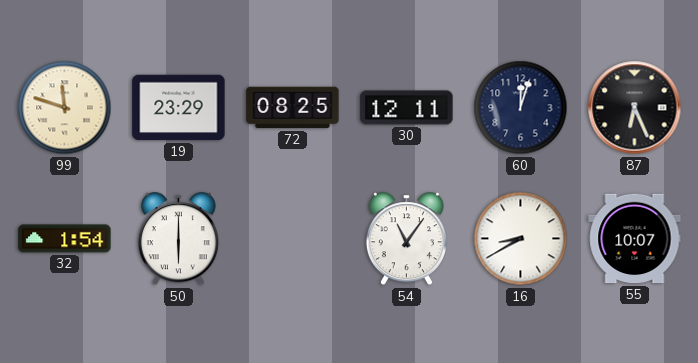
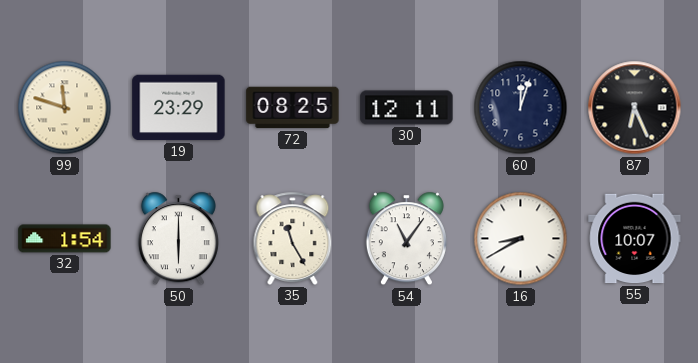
35: none -> 11:25
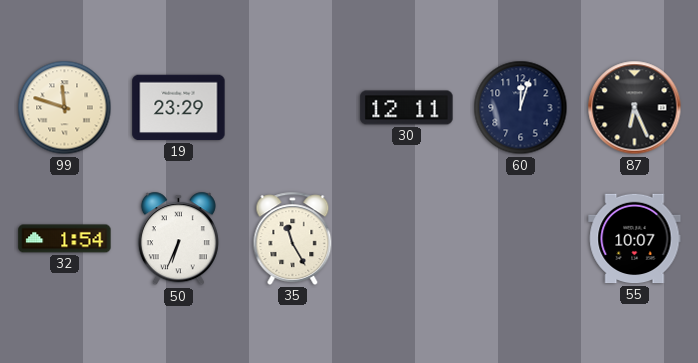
72: 08:25 -> none
50: 6:00 -> 6:34
54: 11:06 -> none
16: 8:40 -> none
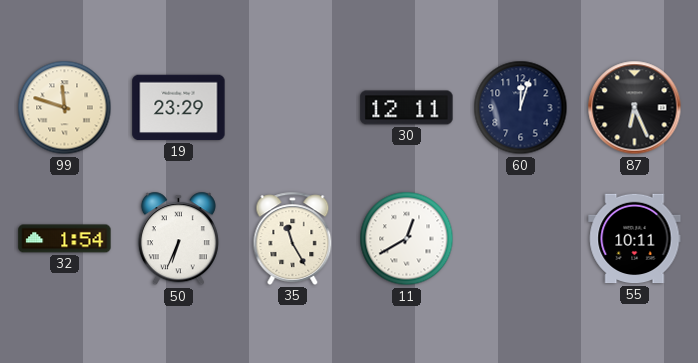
11: none -> 12:40
55: 10:07 -> 10:11
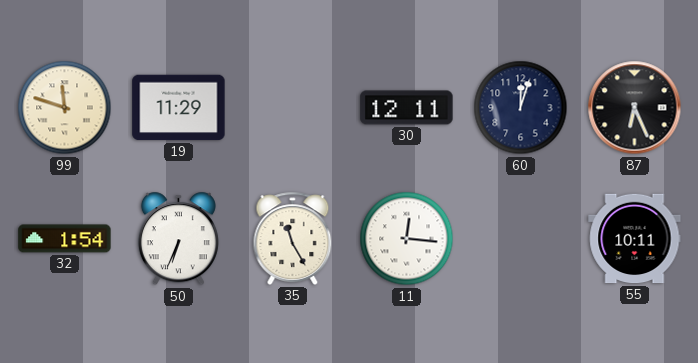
19: 23:29 -> 11:29
11: 12:40 -> 12:16
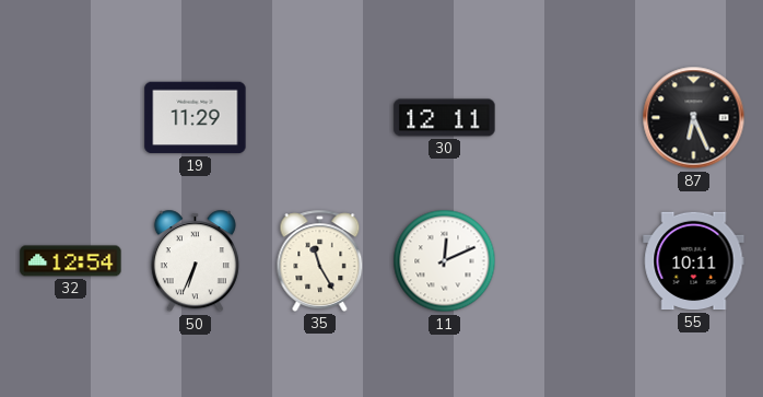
99: 11:48 -> none
60: 12:03 -> none
32: 1:54 -> 12:54
11: 12:16 -> 12:11
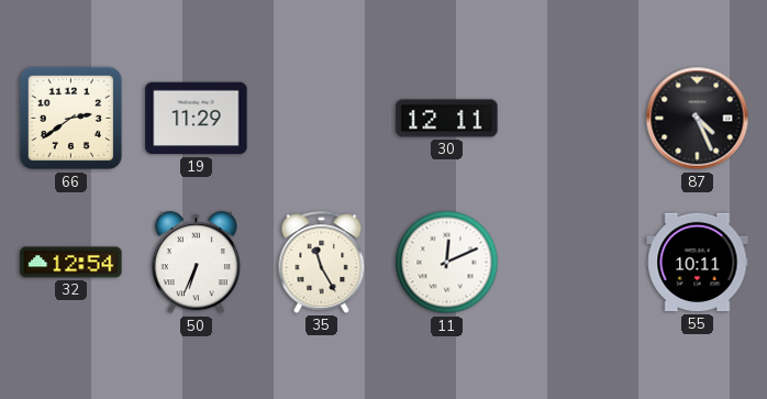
66: none -> 2:39
87: 6:26 -> 4:26
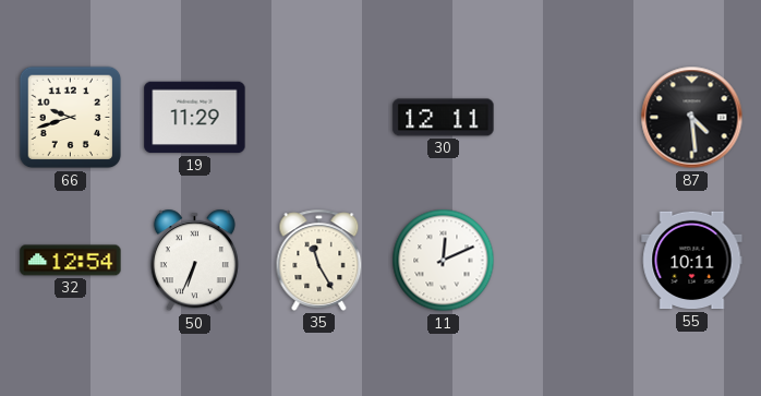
66: 2:39 -> 9:42
87: 4:26 -> 4:29
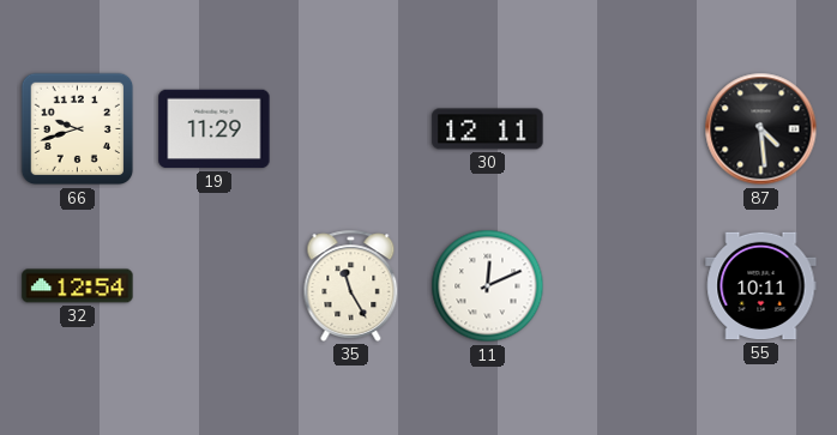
50: 6:34 -> none
